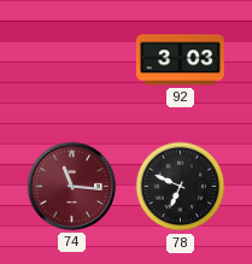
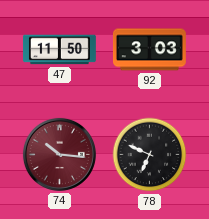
47: none -> 11:50
74: 11:16 -> 10:16
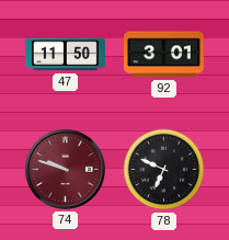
92: 3:03 -> 3:01
74: 10:16 -> 9:48
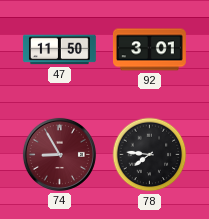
74: 9:48 -> 8:55
78: 6:49 -> 7:46
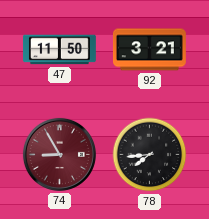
92: 3:01 -> 3:21
78: 7:46 -> 7:44
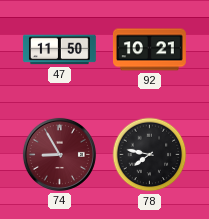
92: 3:21 -> 10:21
78: 7:44 -> 7:47
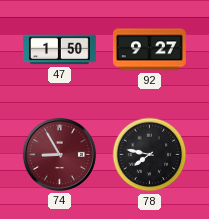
47: 11:50 -> 1:50
92: 10:21 -> 9:27
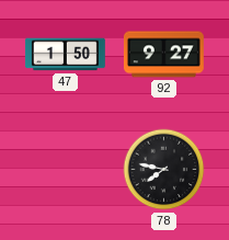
74: 8:55 -> none
